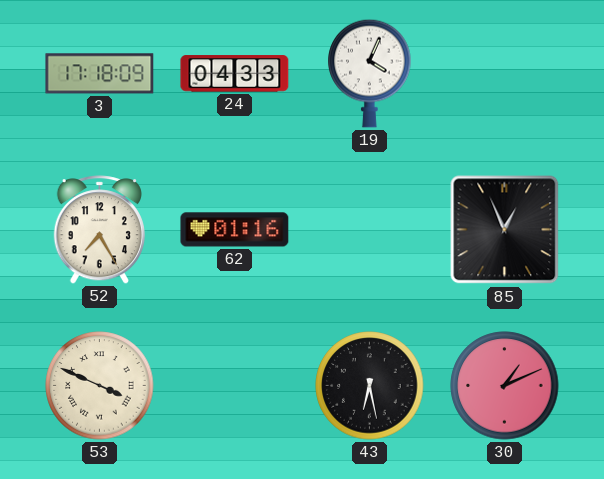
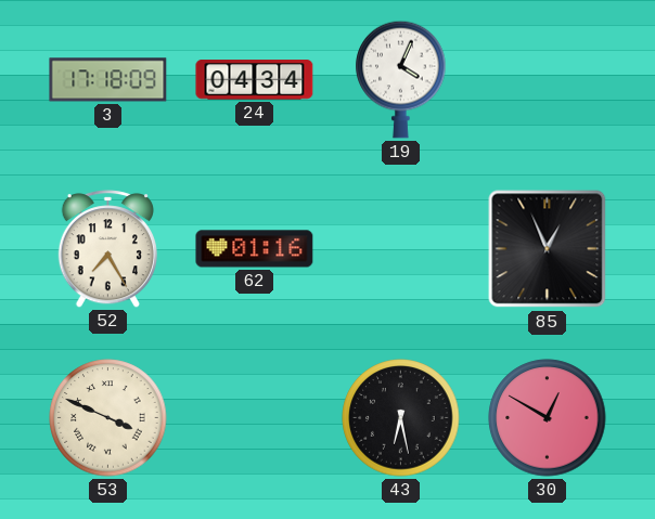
24: 04:33 -> 04:34
30: 1:11 -> 12:50
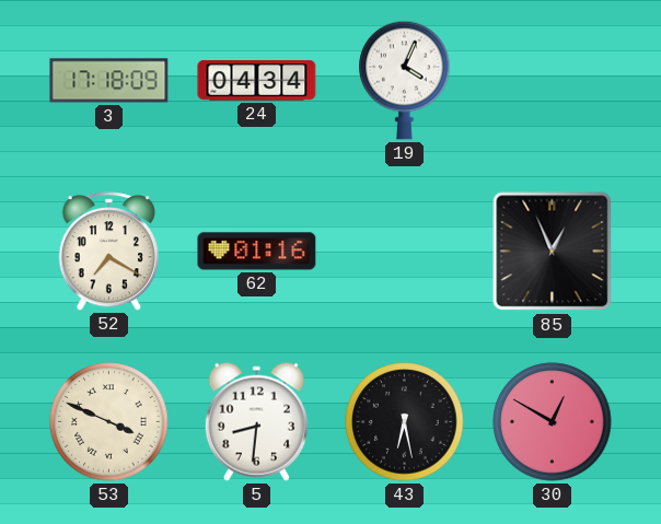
52: 7:25 -> 7:20
5: none -> 8:31
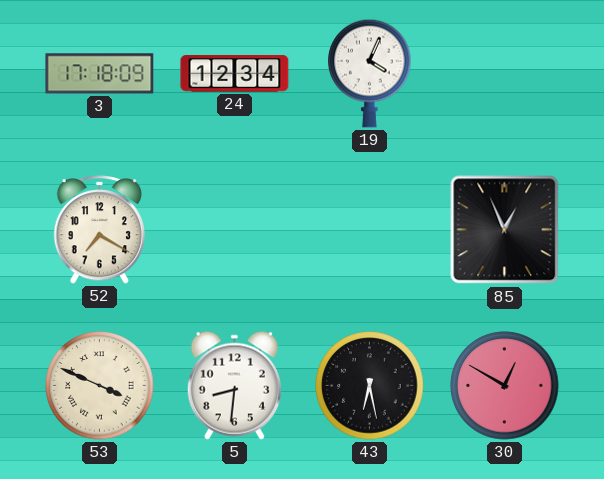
24: 04:34 -> 12:34
62: 01:16 -> none
